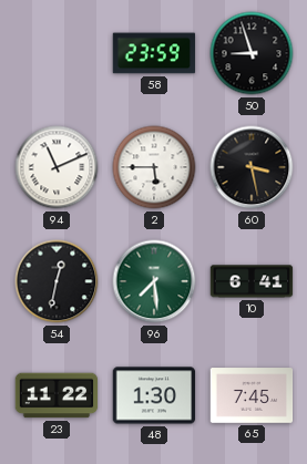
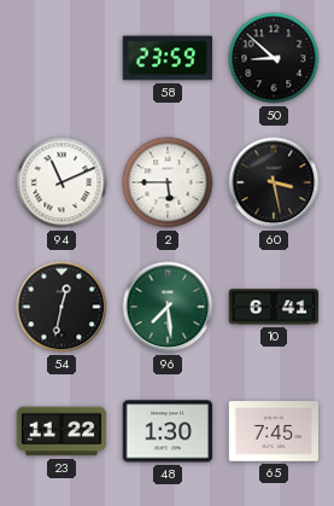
50: 8:57 -> 8:52
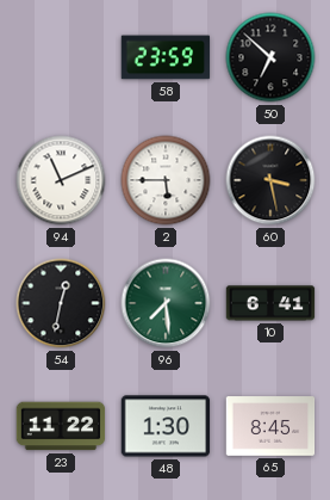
50: 8:52 -> 6:52
65: 7:45 -> 8:45
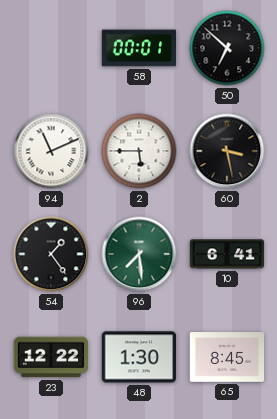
58: 23:59 -> 00:01
54: 12:32 -> 1:24
23: 11:22 -> 12:22
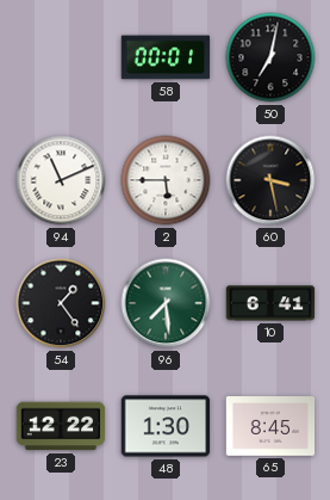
50: 6:52 -> 7:02
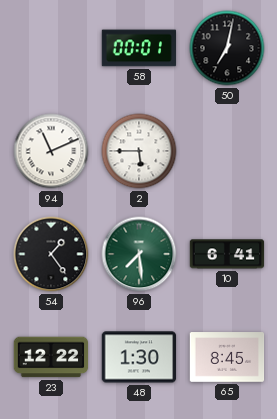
60: 3:28 -> none
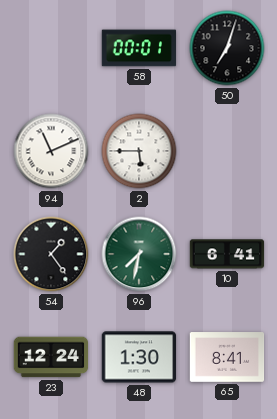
50: 7:02 -> 7:03
96: 7:29 -> 7:32
23: 12:22 -> 12:24
65: 8:45 -> 8:41
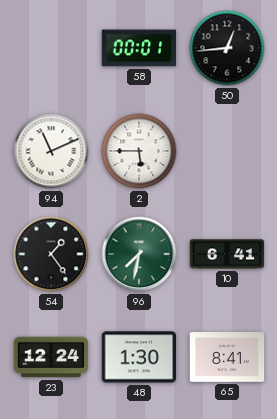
50: 7:03 -> 12:44
